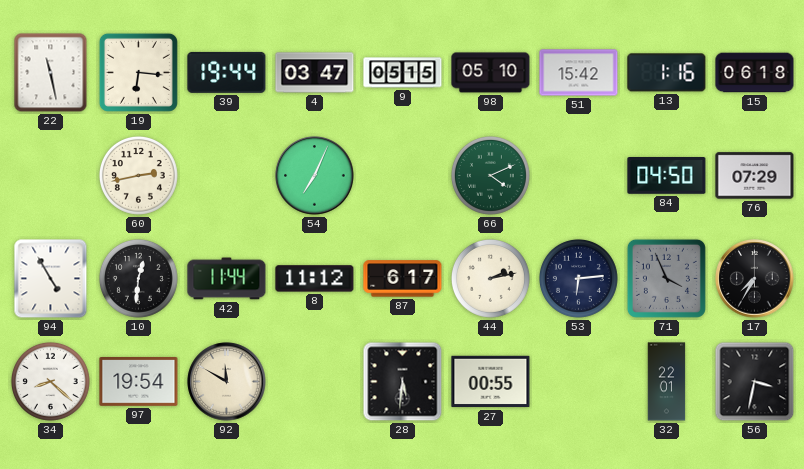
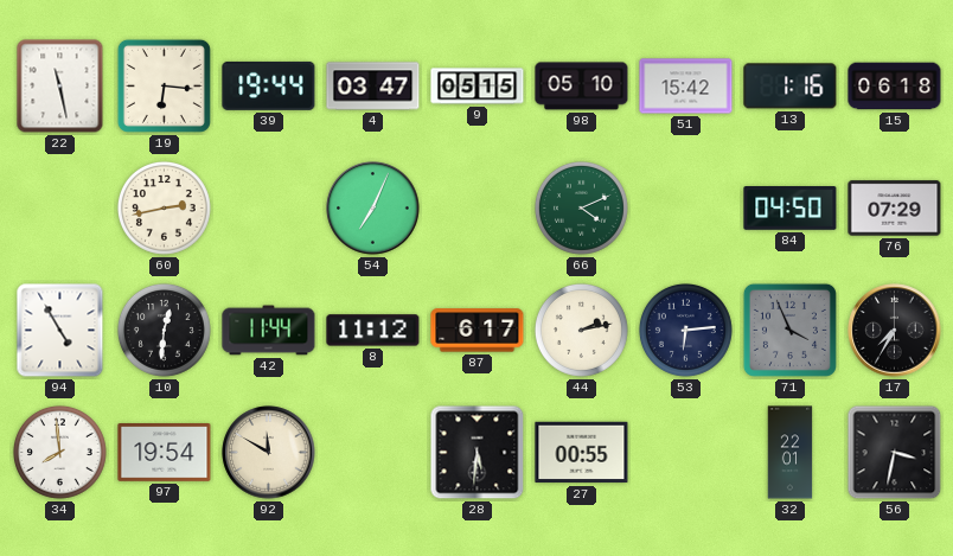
34: 8:22 -> 7:59
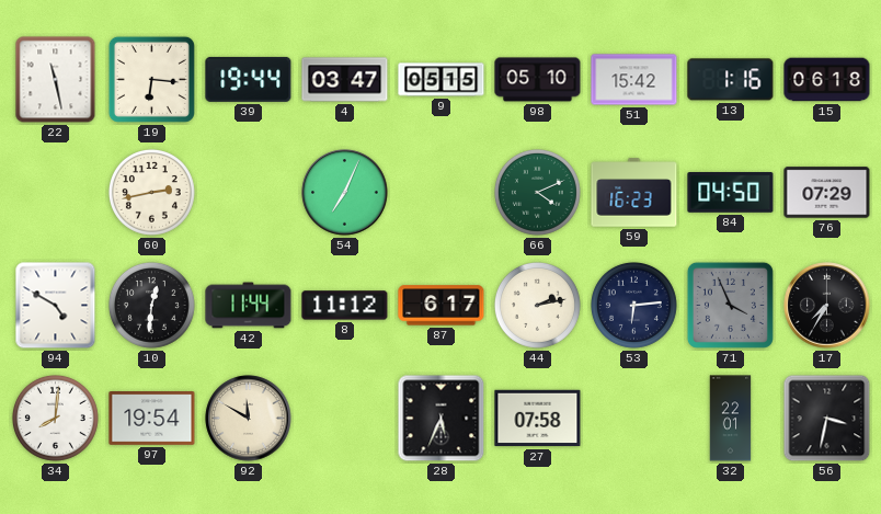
59: none -> 16:23
94: 4:55 -> 4:50
34: 7:59 -> 8:01
28: 5:31 -> 5:34
27: 00:55 -> 07:58
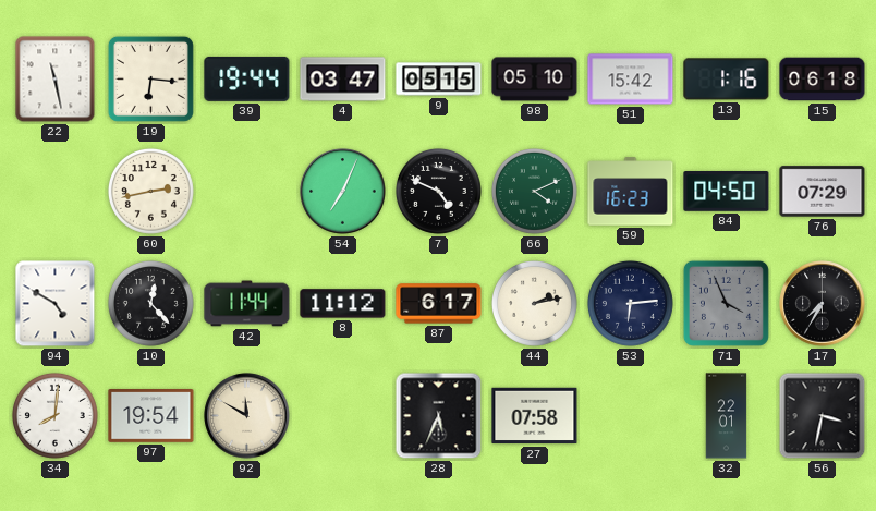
7: none -> 4:49
10: 12:31 -> 12:23
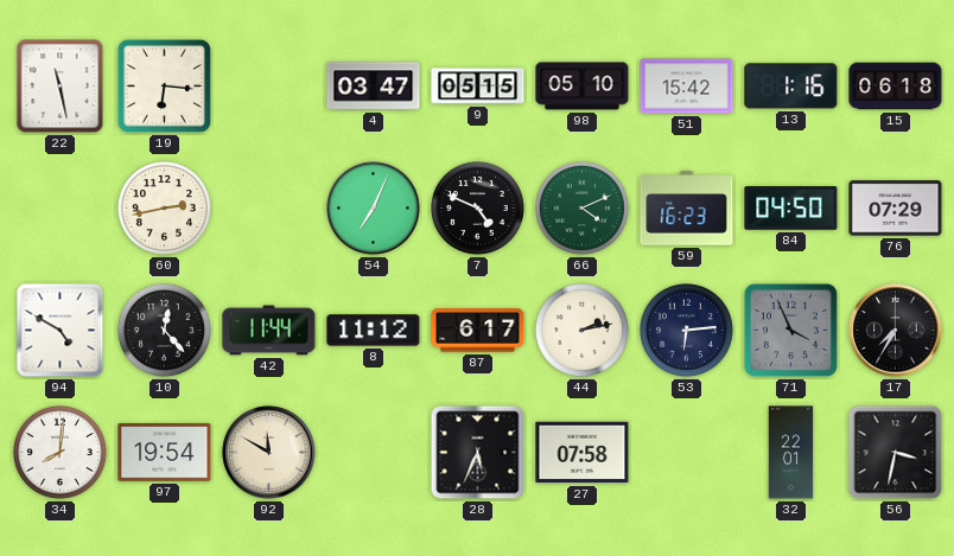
39: 19:44 -> none
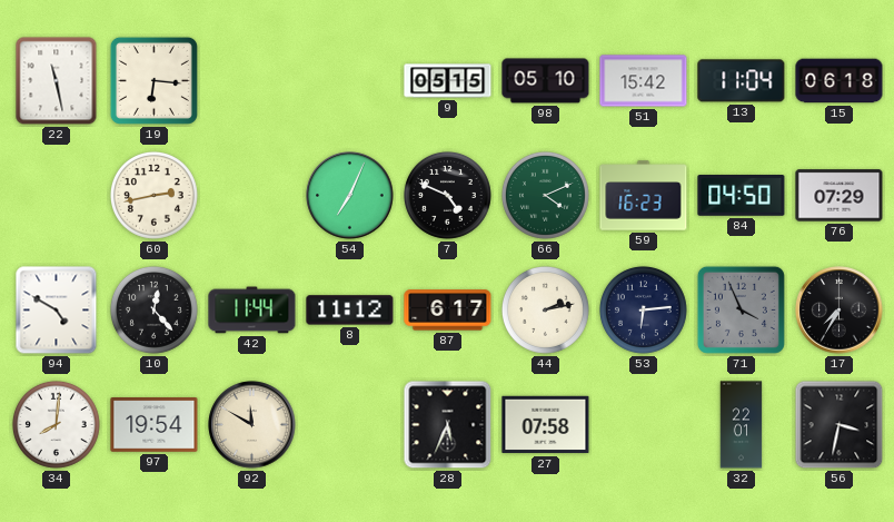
4: 03:47 -> none
13: 1:16 -> 11:04
